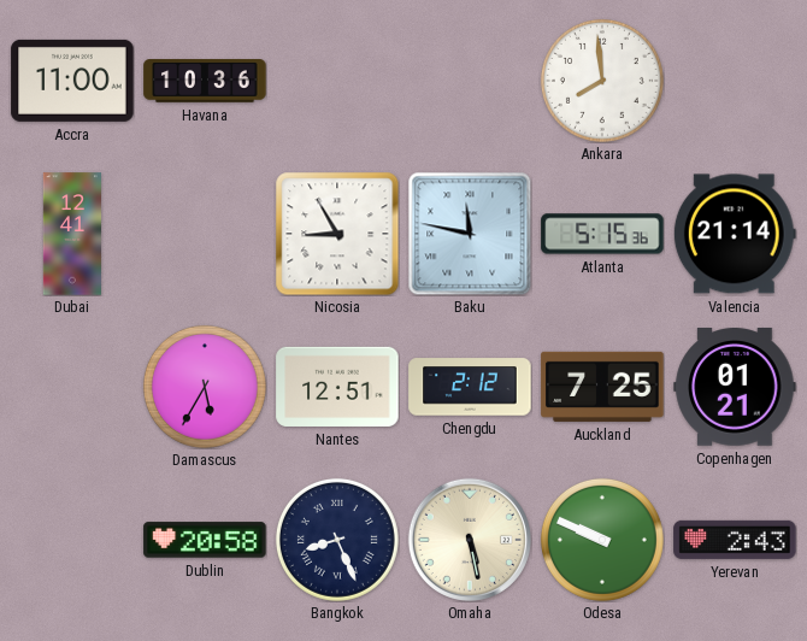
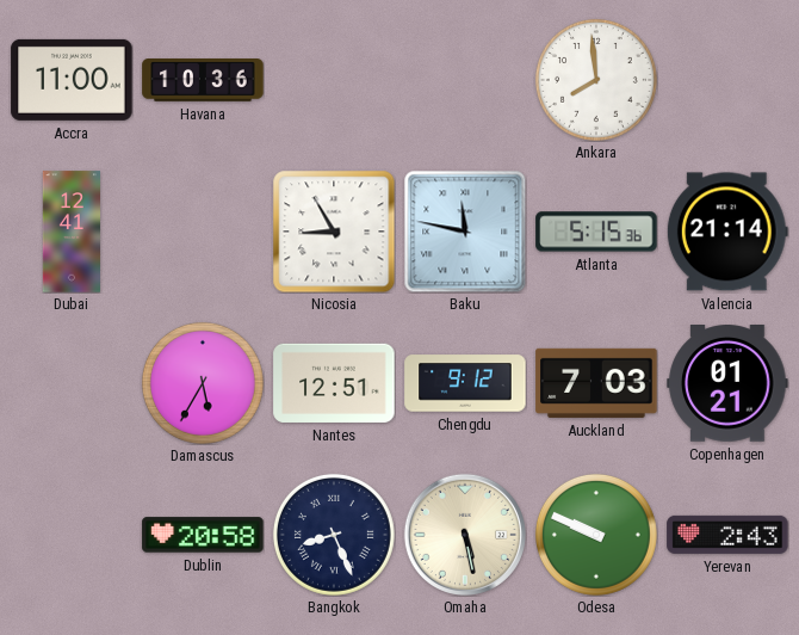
Chengdu: 2:12 -> 9:12
Auckland: 7:25 -> 7:03
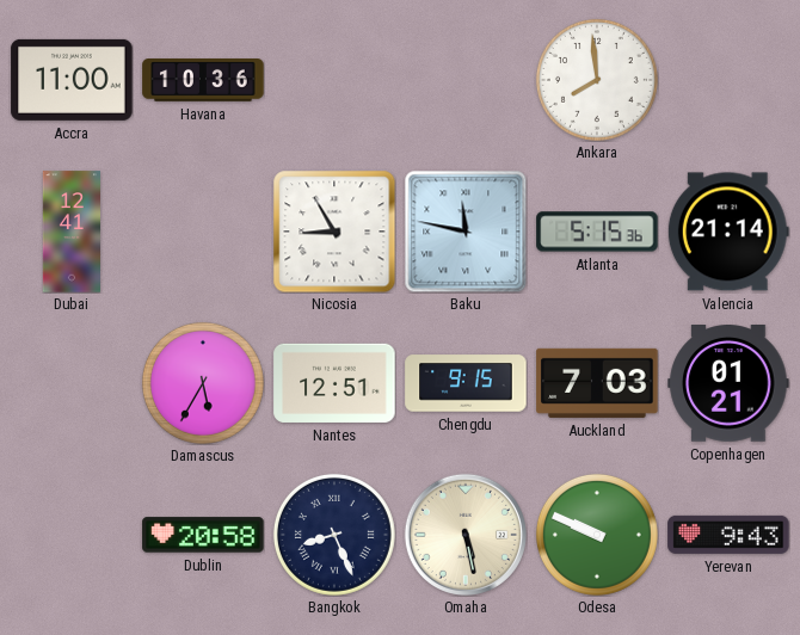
Chengdu: 9:12 -> 9:15
Yerevan: 2:43 -> 9:43
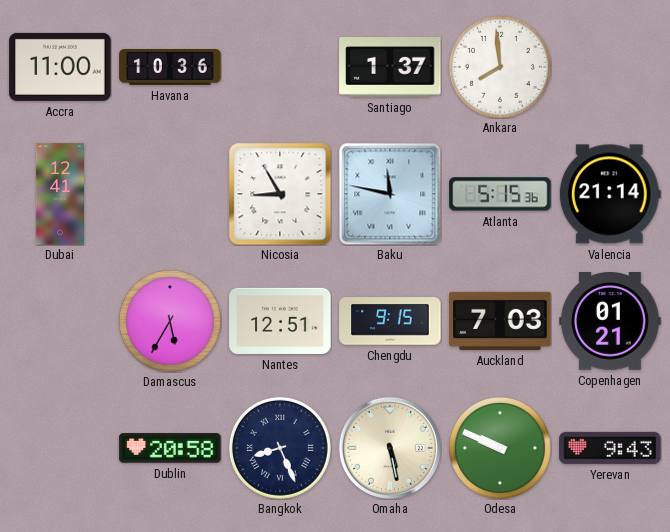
Santiago: none -> 1:37
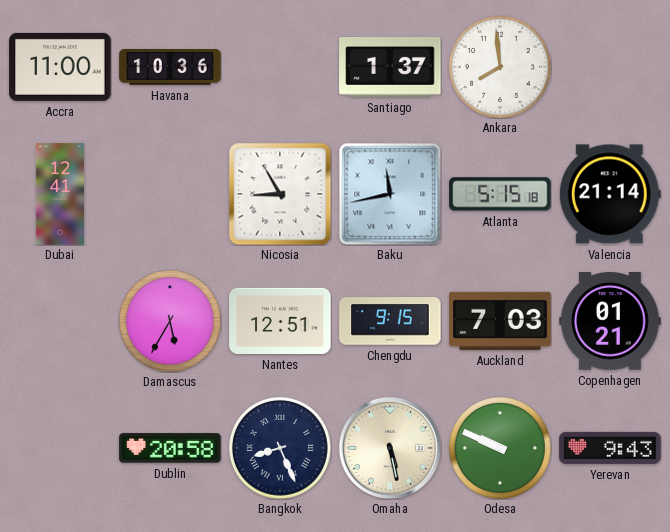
Baku: 11:47 -> 11:43
Atlanta: 5:15:36 -> 5:15:18
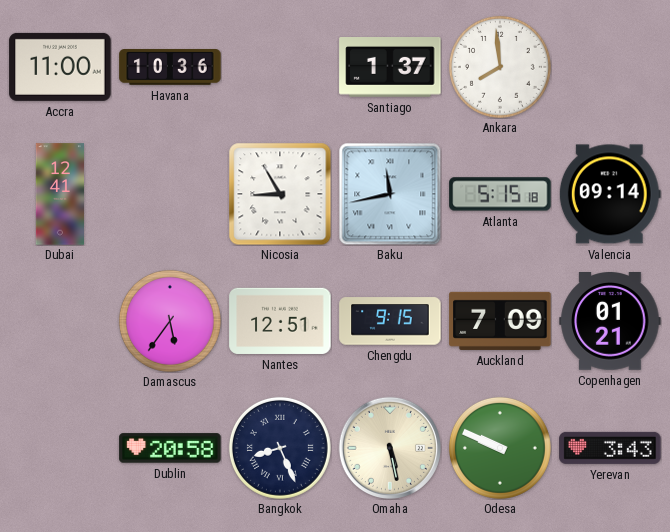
Valencia: 21:14 -> 09:14
Damascus: 5:35 -> 5:36
Auckland: 7:03 -> 7:09
Yerevan: 9:43 -> 3:43
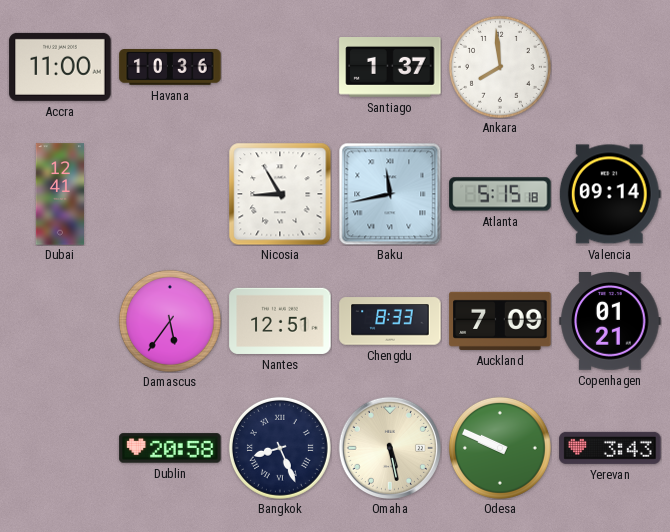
Chengdu: 9:15 -> 8:33
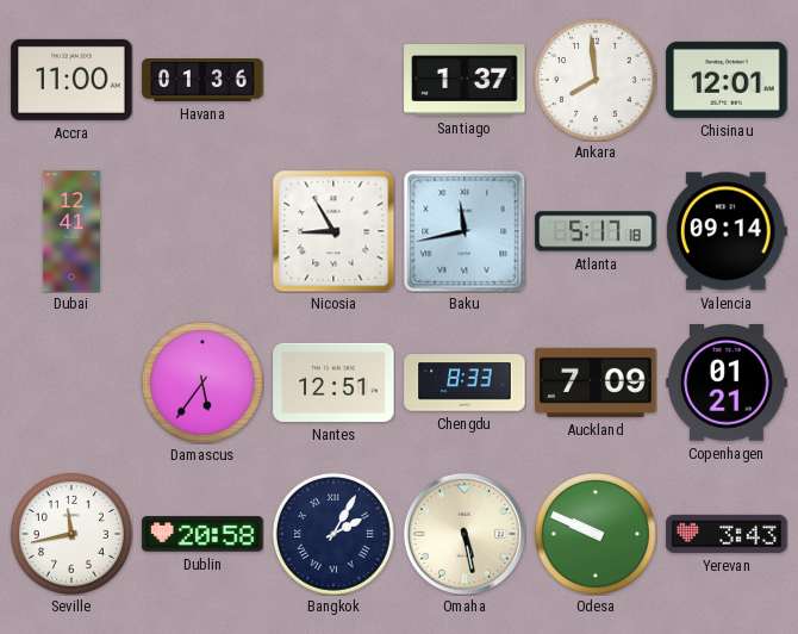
Havana: 10:36 -> 01:36
Chisinau: none -> 12:01
Atlanta: 5:15 -> 5:17
Seville: none -> 11:43
Bangkok: 8:26 -> 2:05
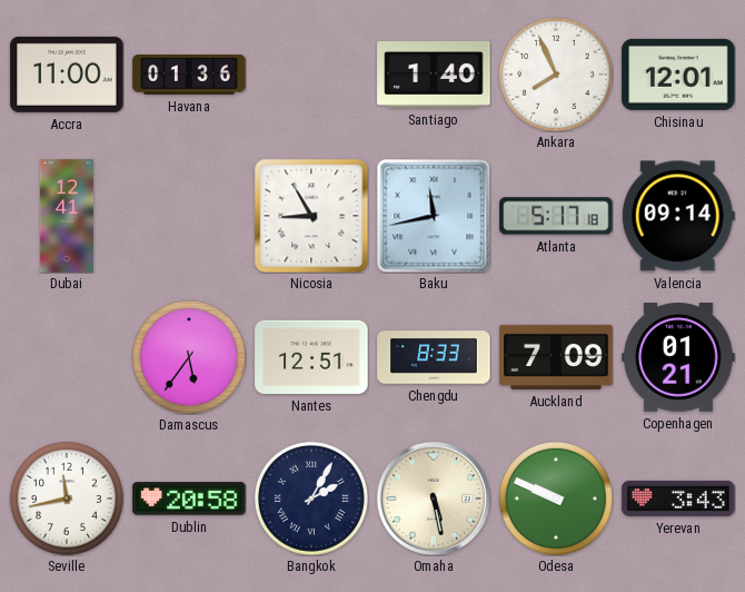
Santiago: 1:37 -> 1:40
Ankara: 7:59 -> 7:56
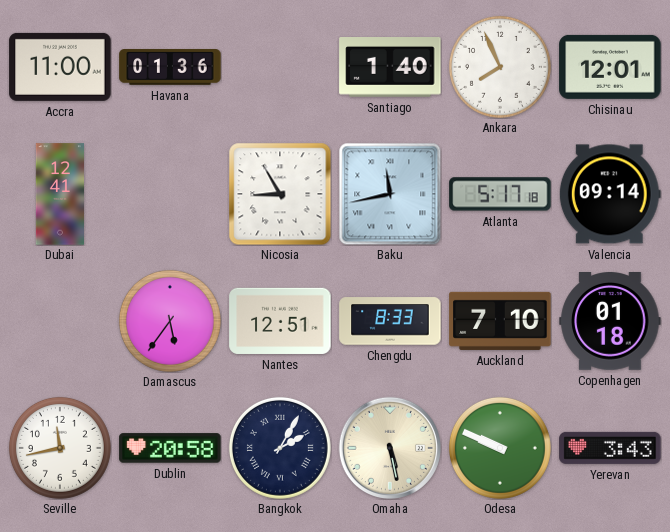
Auckland: 7:09 -> 7:10
Copenhagen: 01:21 -> 01:18
